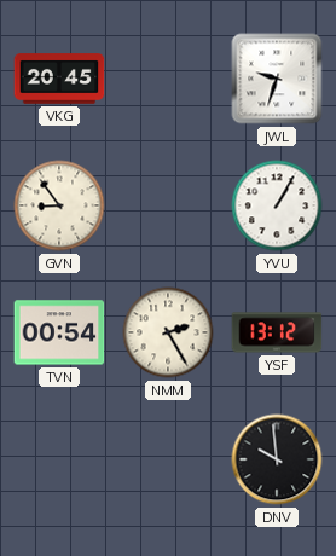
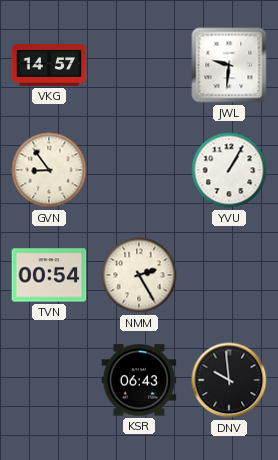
VKG: 20:45 -> 14:57
JWL: 9:33 -> 9:31
YSF: 13:12 -> none
KSR: none -> 06:43
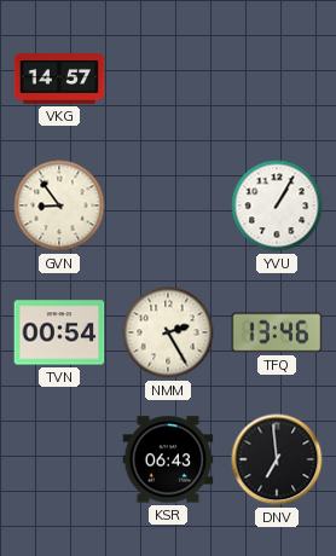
JWL: 9:31 -> none
TFQ: none -> 13:46
DNV: 9:59 -> 6:59
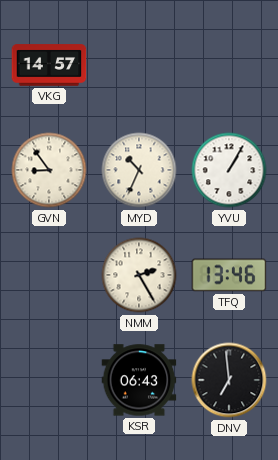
MYD: none -> 10:34
TVN: 00:54 -> none
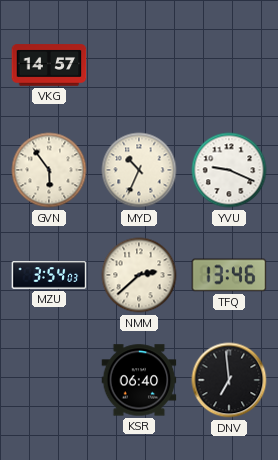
GVN: 8:54 -> 5:54
YVU: 1:05 -> 9:19
MZU: none -> 3:54
NMM: 2:25 -> 2:38
KSR: 06:43 -> 06:40
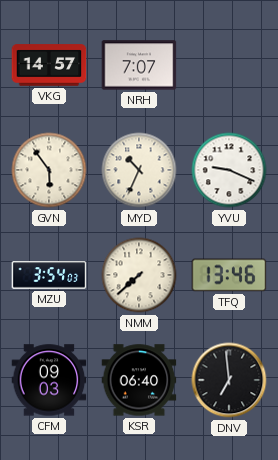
NRH: none -> 7:07
NMM: 2:38 -> 7:38
CFM: none -> 09:03
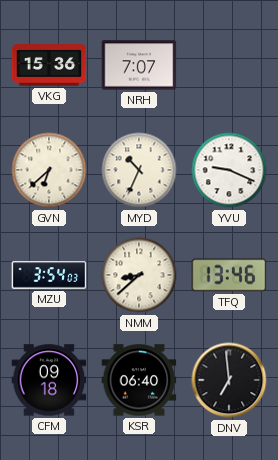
VKG: 14:57 -> 15:36
GVN: 5:54 -> 6:38
NMM: 7:38 -> 8:38
CFM: 09:03 -> 09:18
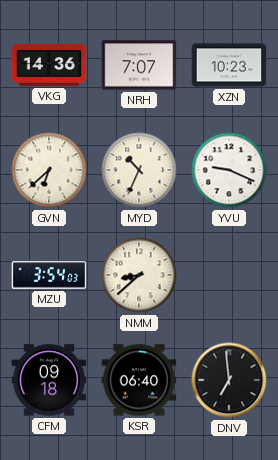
VKG: 15:36 -> 14:36
XZN: none -> 10:23
TFQ: 13:46 -> none
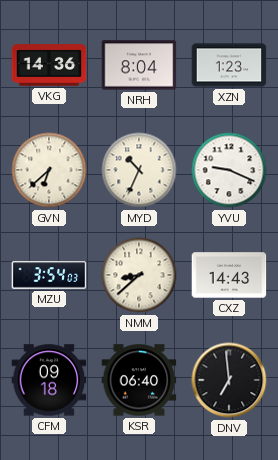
NRH: 7:07 -> 8:04
XZN: 10:23 -> 1:23
CXZ: none -> 14:43
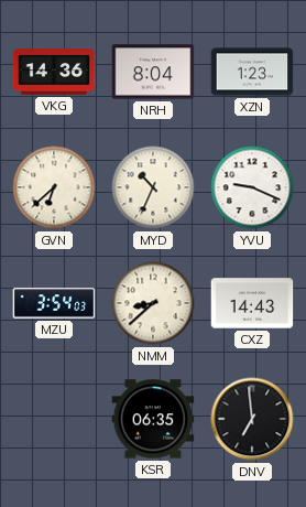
CFM: 09:18 -> none
KSR: 06:40 -> 06:35
